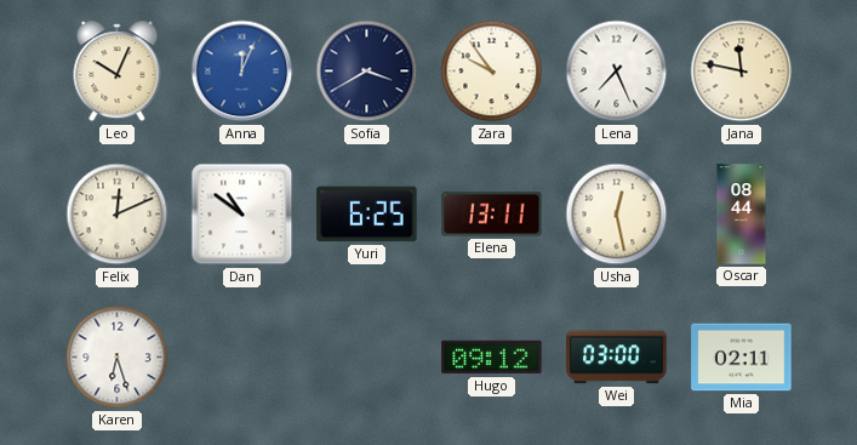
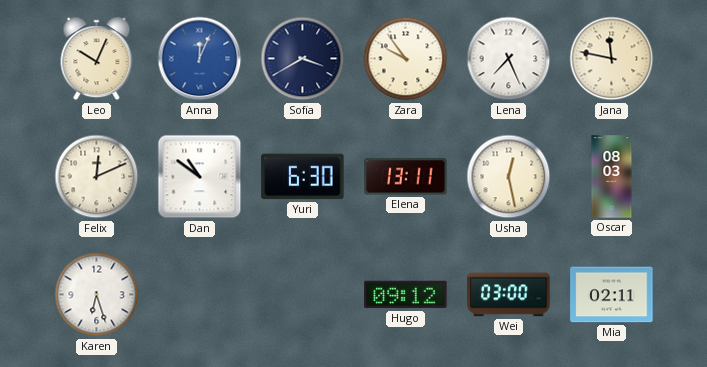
Yuri: 6:25 -> 6:30
Oscar: 08:44 -> 08:03
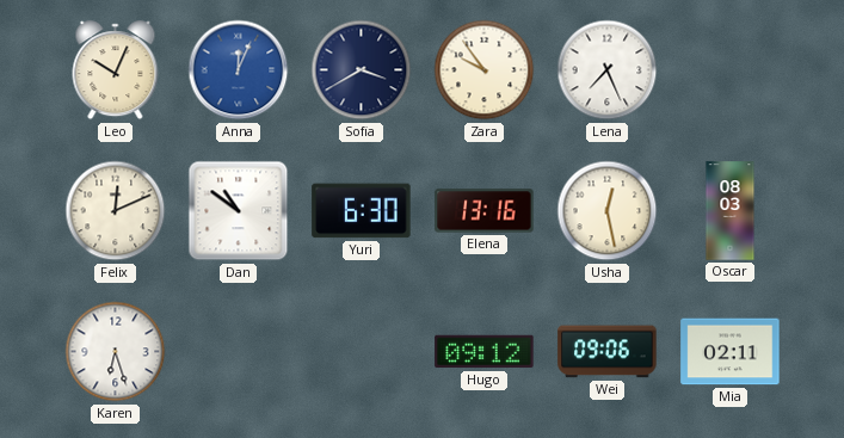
Jana: 11:47 -> none
Elena: 13:11 -> 13:16
Wei: 03:00 -> 09:06
